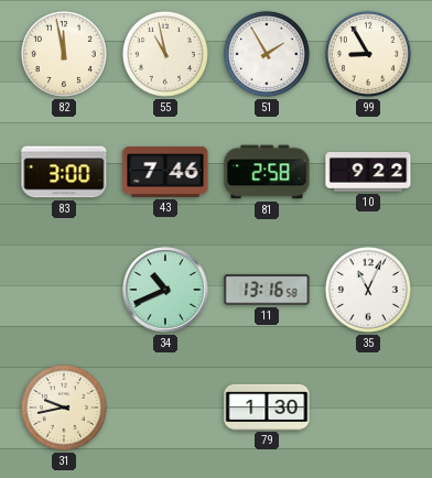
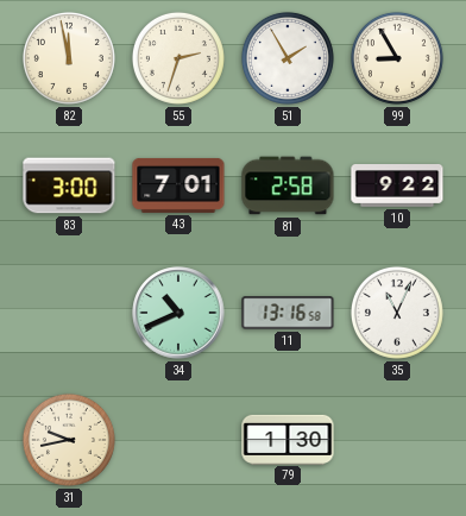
55: 10:58 -> 2:33
43: 7:46 -> 7:01
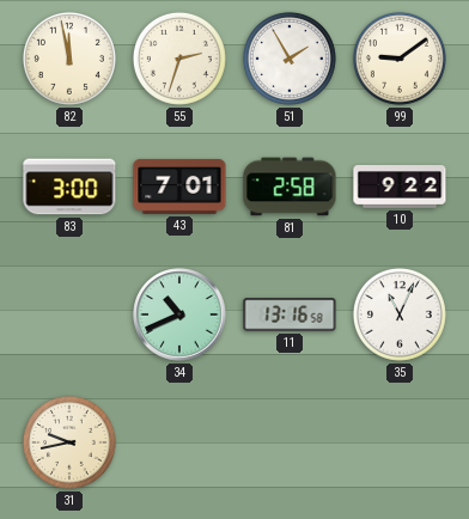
99: 8:55 -> 9:09
79: 1:30 -> none
